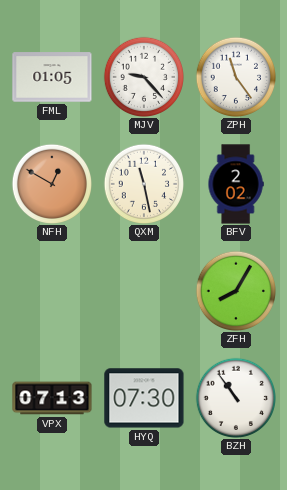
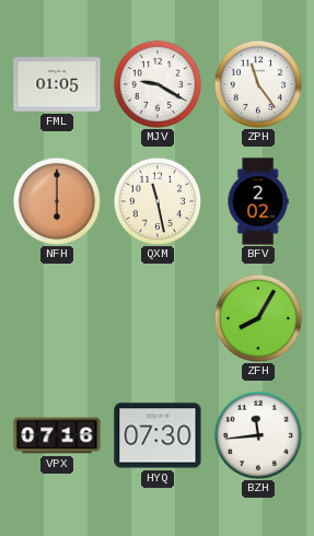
MJV: 9:23 -> 9:20
NFH: 12:50 -> 6:00
VPX: 07:13 -> 07:16
BZH: 10:54 -> 11:44
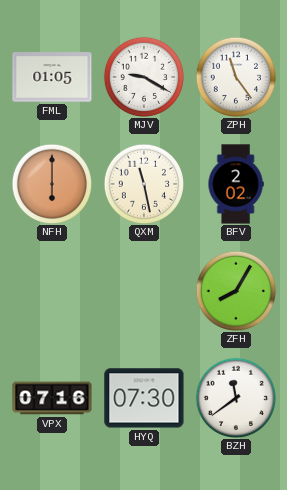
BZH: 11:44 -> 11:39
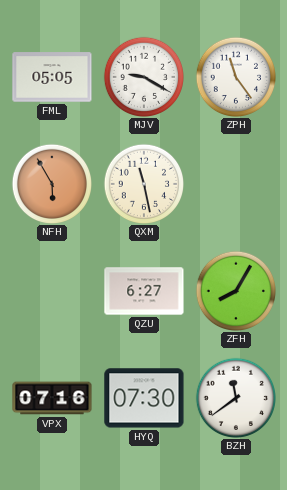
FML: 01:05 -> 05:05
NFH: 6:00 -> 5:55
BFV: 2:02 -> none
QZU: none -> 6:27
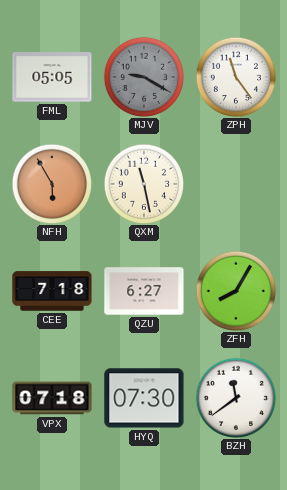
MJV dial: white -> grey
CEE: none -> 7:18
VPX: 07:16 -> 07:18
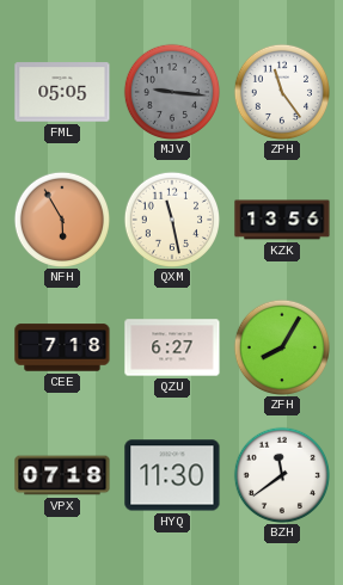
MJV: 9:20 -> 9:16
KZK: none -> 13:56
HYQ: 07:30 -> 11:30
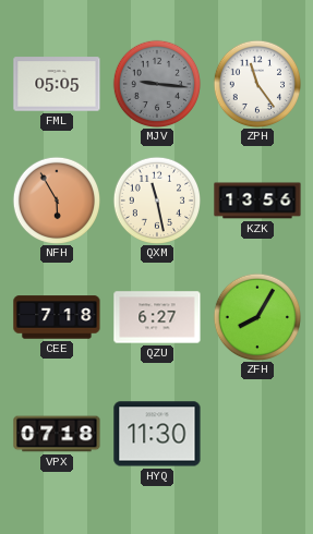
BZH: 11:39 -> none
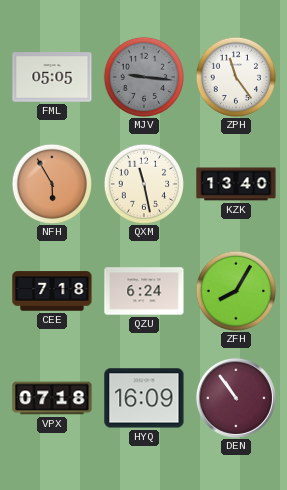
KZK: 13:56 -> 13:40
QZU: 6:27 -> 6:24
HYQ: 11:30 -> 16:09
DEN: none -> 10:54
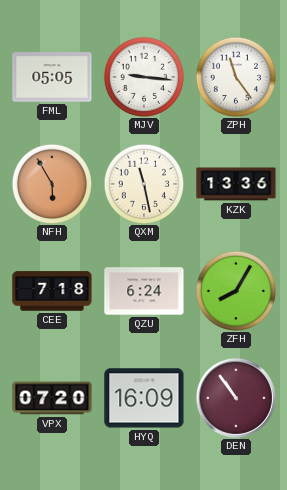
MJV dial: grey -> white
KZK: 13:40 -> 13:36
VPX: 07:18 -> 07:20
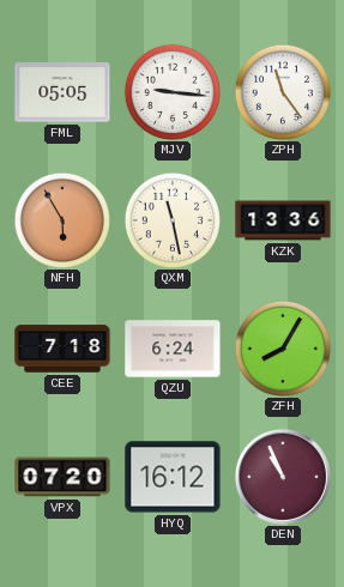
HYQ: 16:09 -> 16:12
DEN: 10:54 -> 10:56
